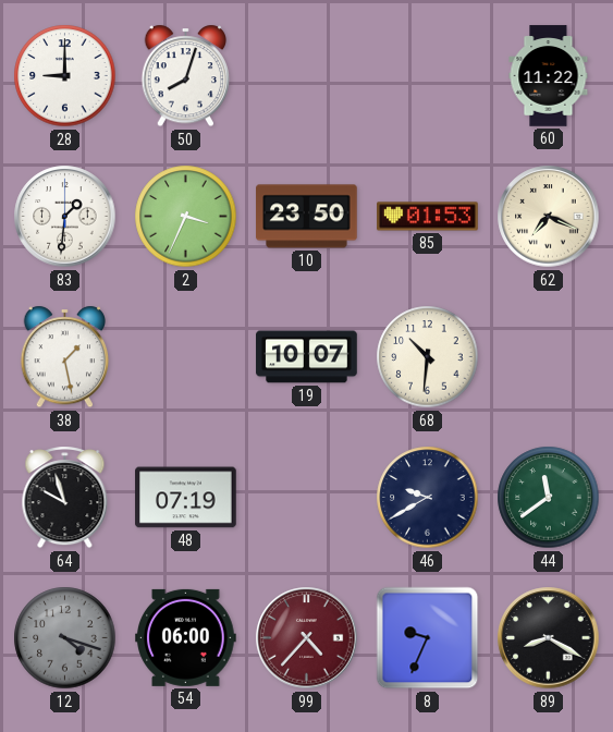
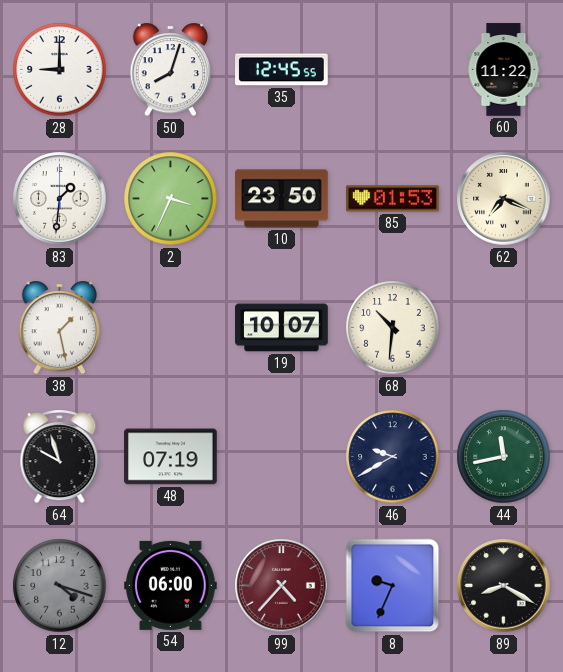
35: none -> 12:45
44: 11:39 -> 11:43
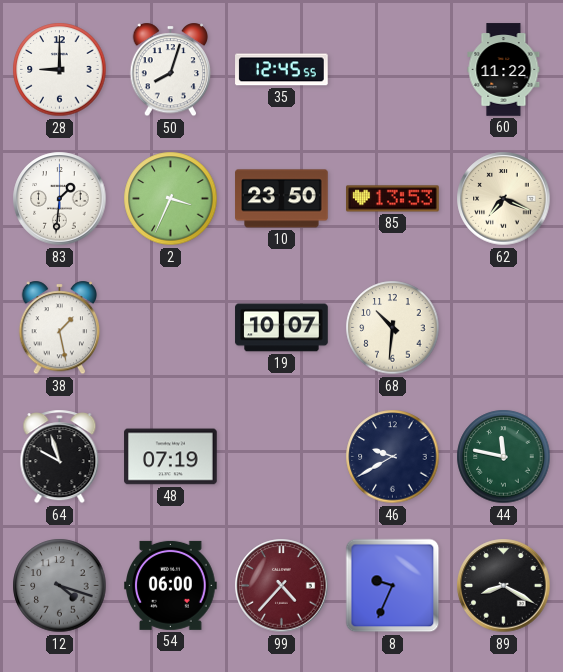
85: 01:53 -> 13:53
44: 11:43 -> 11:47
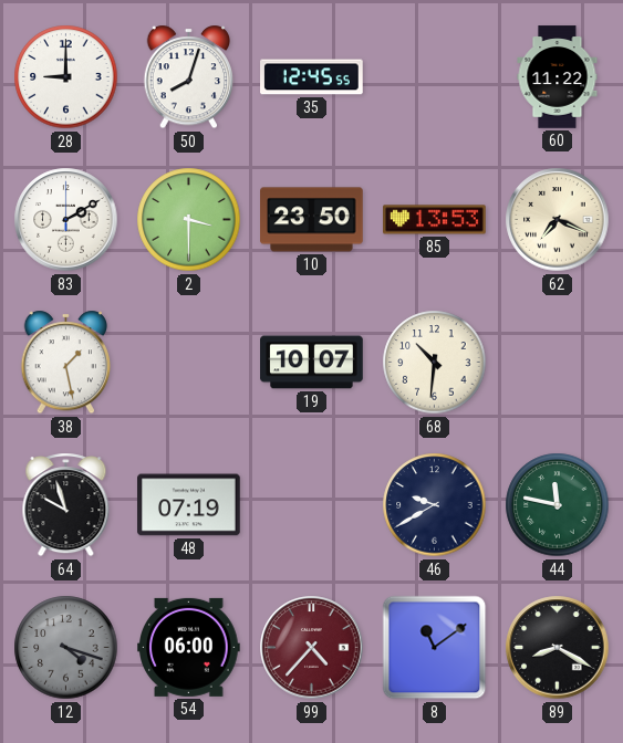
83: 1:31 -> 2:10
2: 3:34 -> 3:30
8: 9:34 -> 11:09
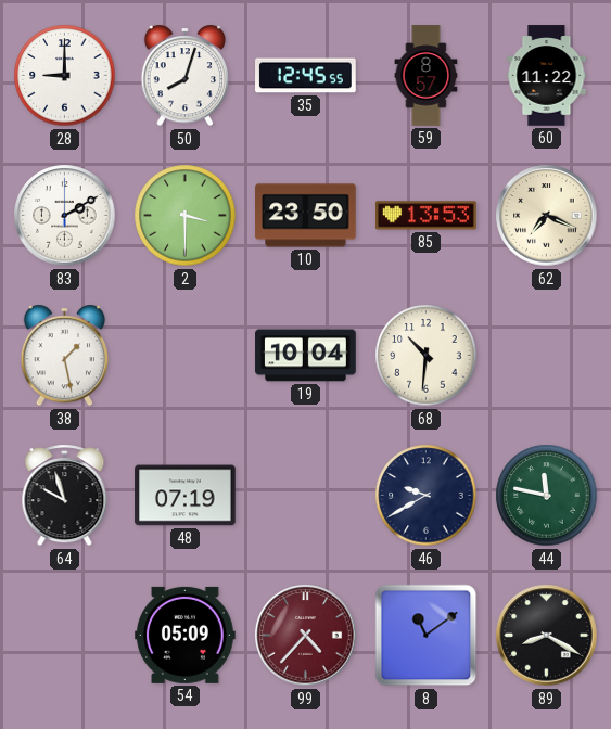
59: none -> 8:57
19: 10:07 -> 10:04
12: 4:18 -> none
54: 06:00 -> 05:09
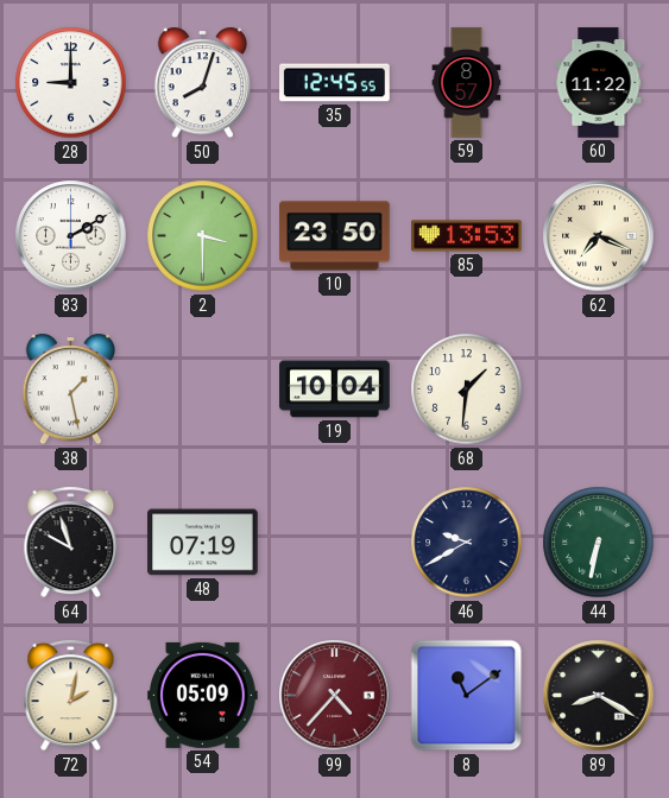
68: 10:31 -> 1:31
44: 11:47 -> 6:32
72: none -> 2:02
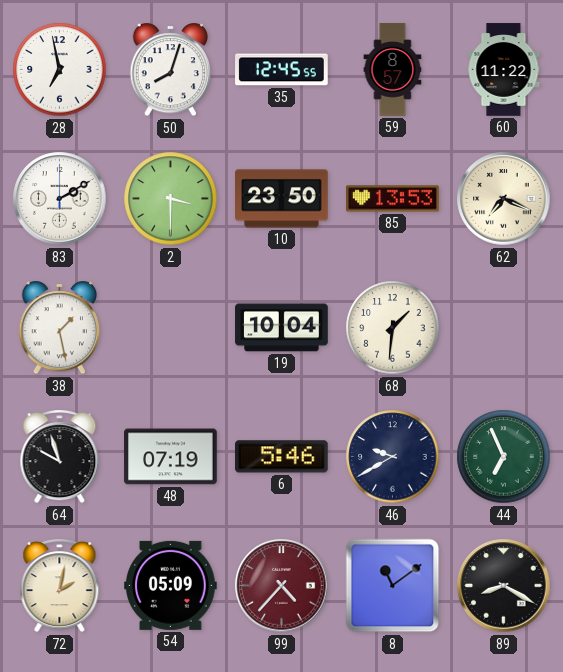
28: 9:00 -> 6:58
6: none -> 5:46
44: 6:32 -> 6:56
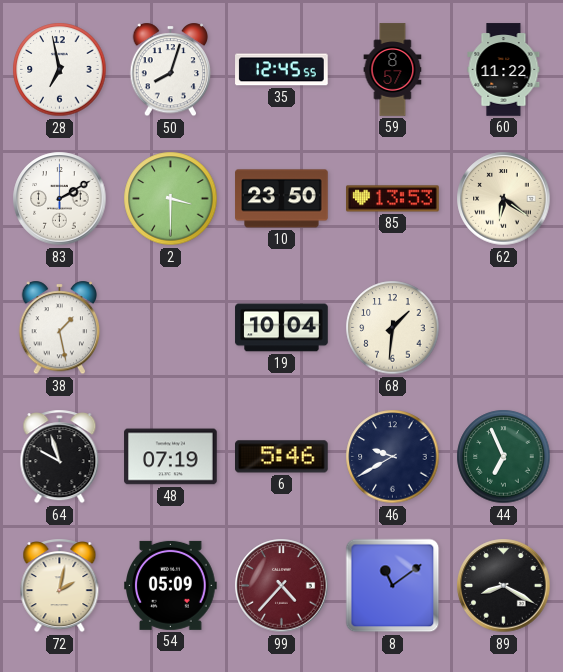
62: 7:19 -> 6:21
